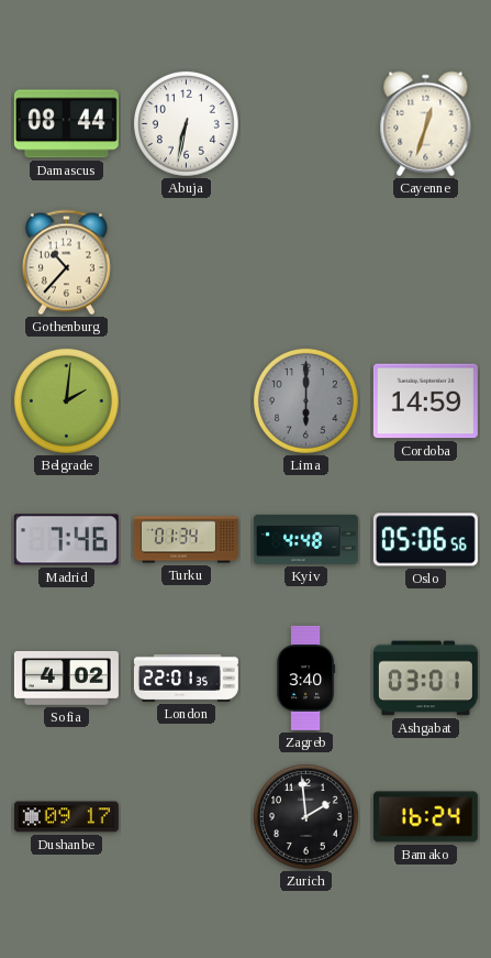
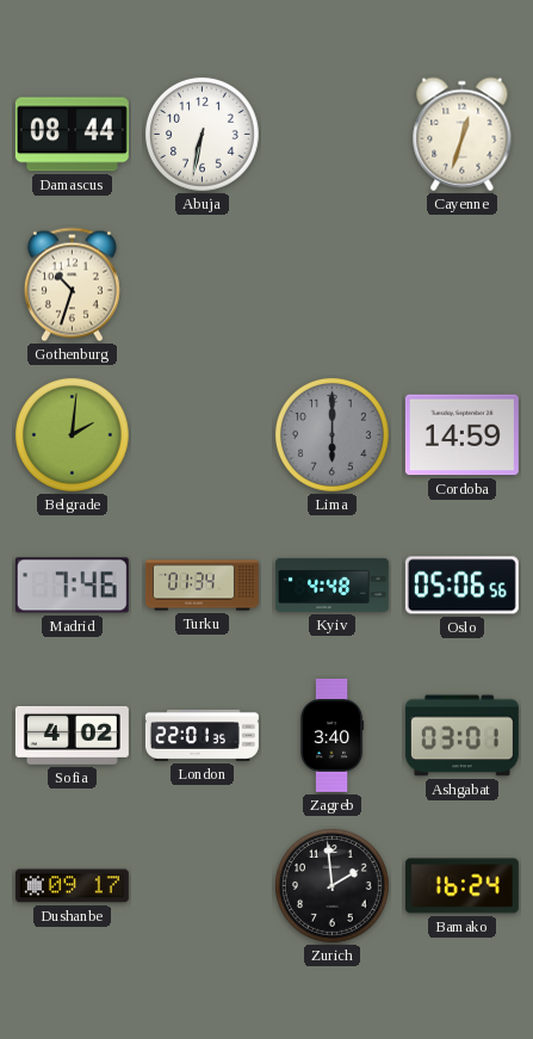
Gothenburg: 10:37 -> 10:33
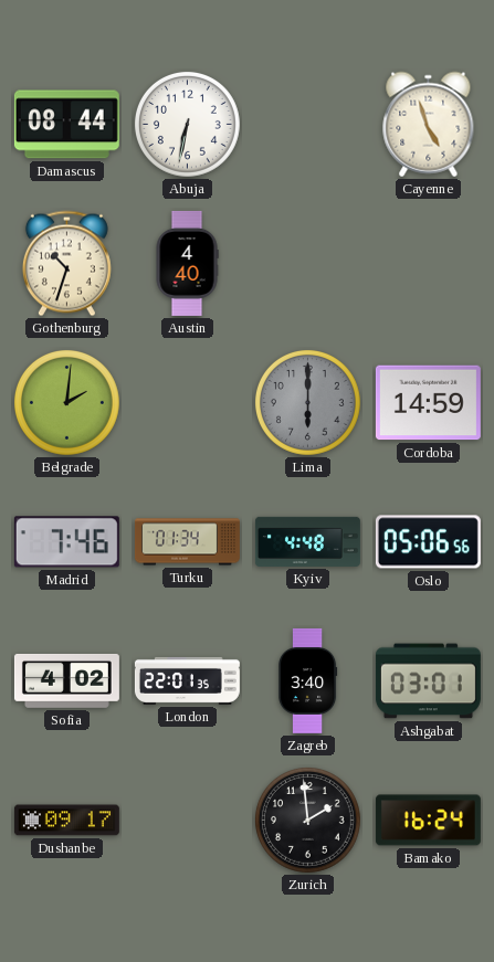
Cayenne: 12:33 -> 4:57
Austin: none -> 4:40
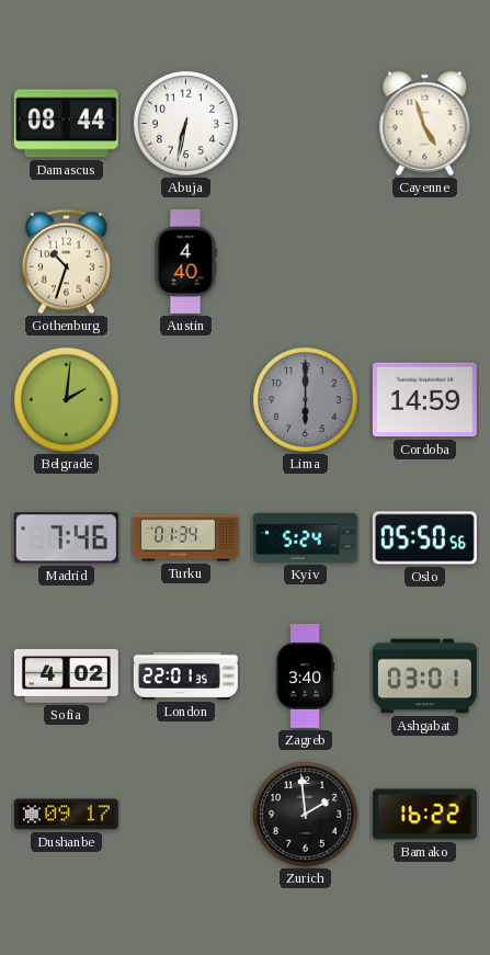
Kyiv: 4:48 -> 5:24
Oslo: 05:06 -> 05:50
Bamako: 16:24 -> 16:22
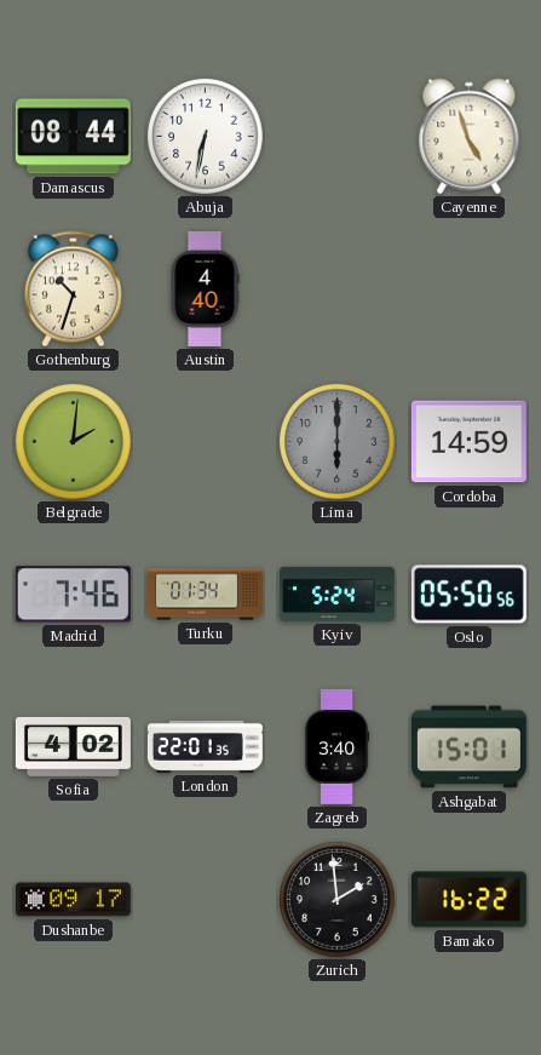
Ashgabat: 03:01 -> 15:01
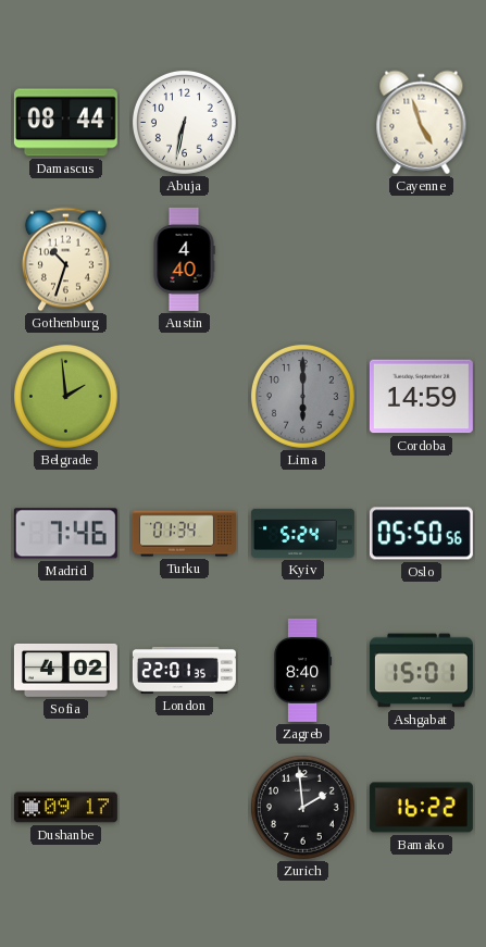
Belgrade: 2:01 -> 1:59
Zagreb: 3:40 -> 8:40
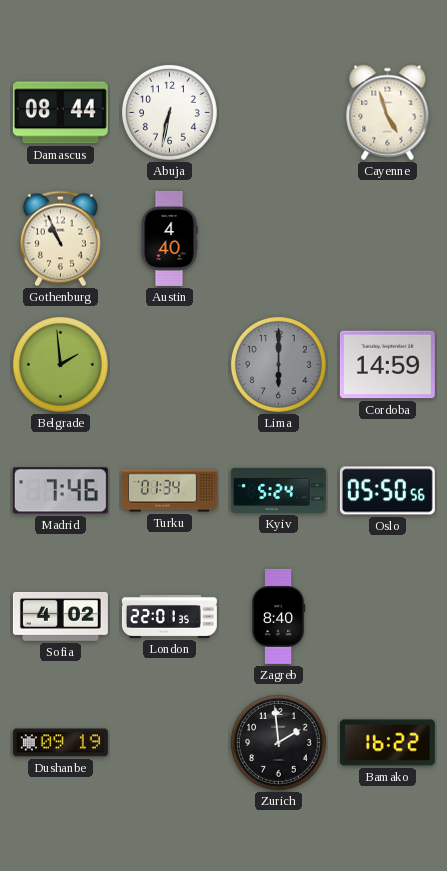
Gothenburg: 10:33 -> 10:56
Ashgabat: 15:01 -> none
Dushanbe: 09:17 -> 09:19
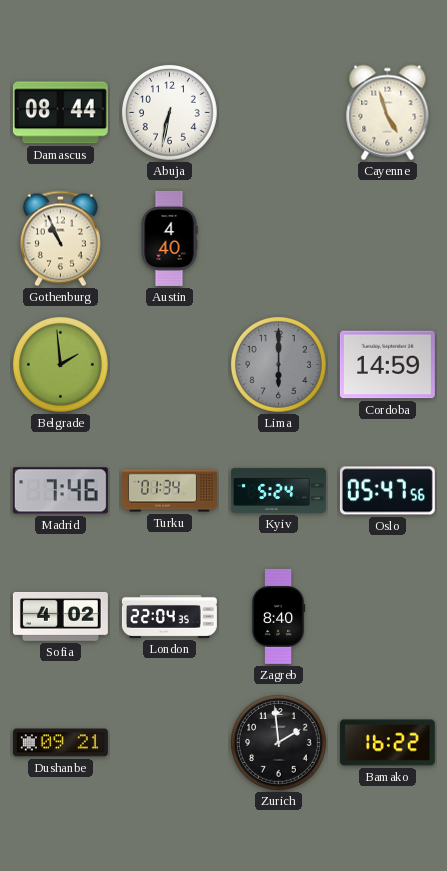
Oslo: 05:50 -> 05:47
London: 22:01 -> 22:04
Dushanbe: 09:19 -> 09:21
